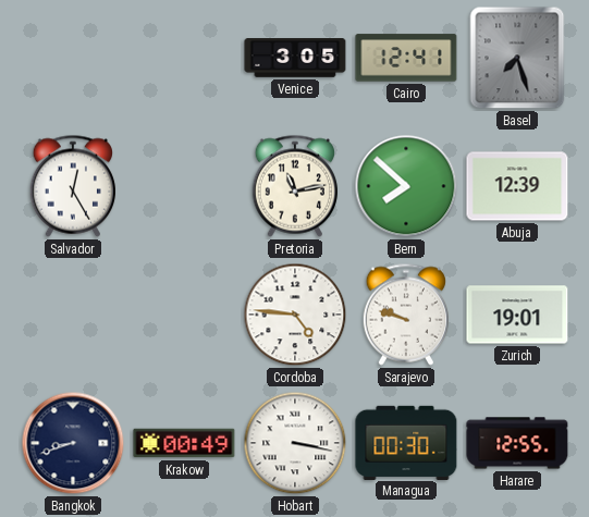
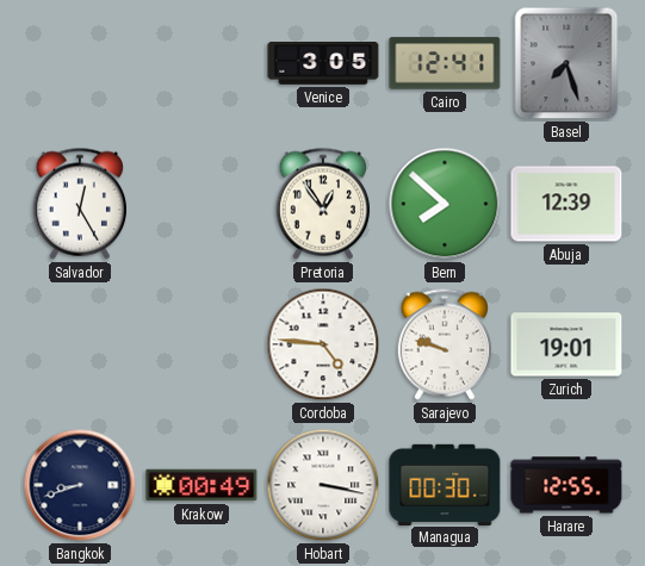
Pretoria: 11:13 -> 12:54
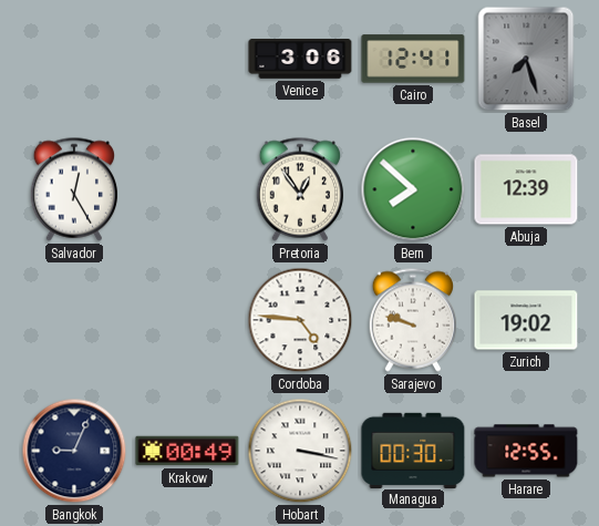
Venice: 3:05 -> 3:06
Zurich: 19:01 -> 19:02
Bangkok: 8:42 -> 9:04
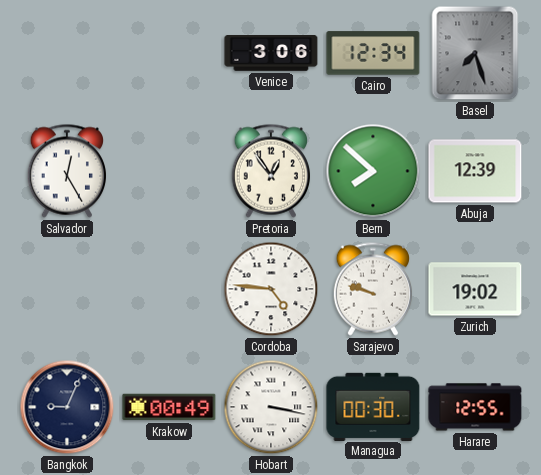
Cairo: 12:41 -> 12:34
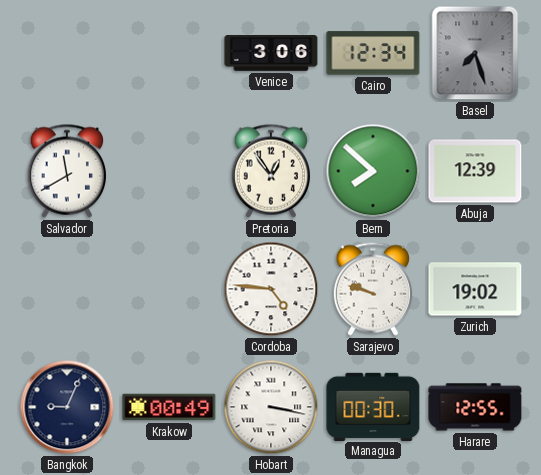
Salvador: 12:25 -> 11:40
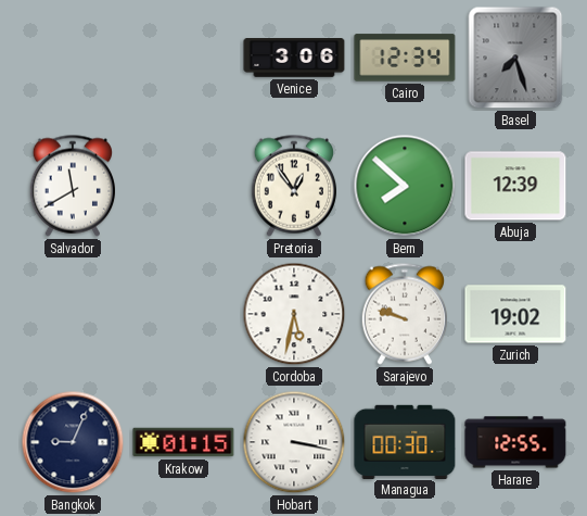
Cordoba: 4:46 -> 5:32
Krakow: 00:49 -> 01:15
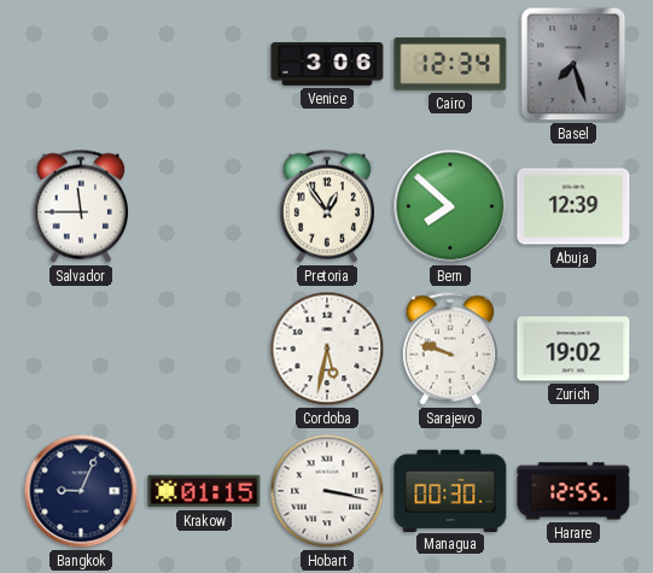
Salvador: 11:40 -> 11:45
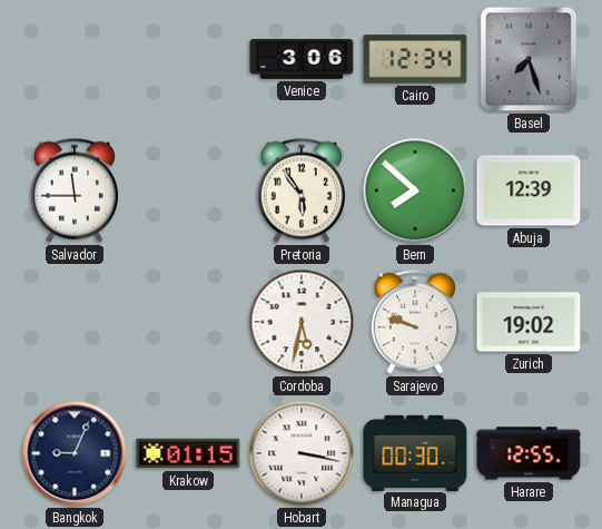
Pretoria: 12:54 -> 5:54
